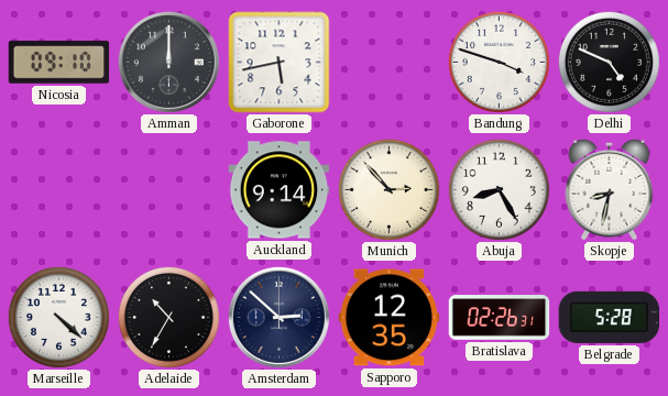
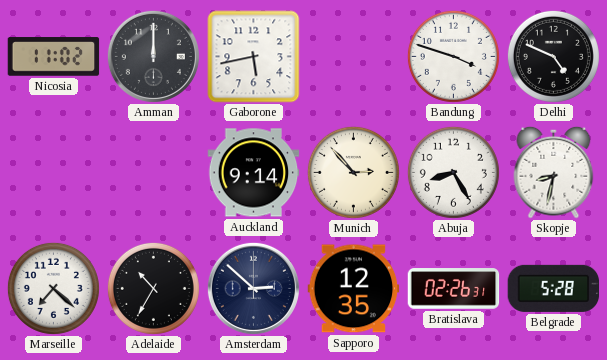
Nicosia: 09:10 -> 11:02
Marseille: 4:22 -> 7:22
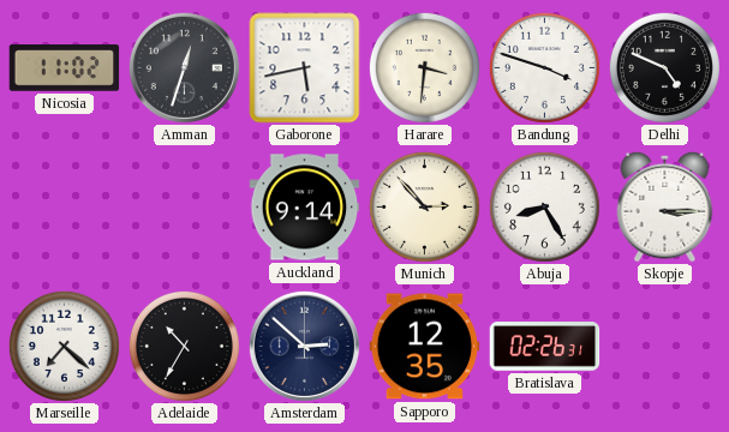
Amman: 12:00 -> 12:33
Harare: none -> 3:31
Skopje: 8:32 -> 3:15
Belgrade: 5:28 -> none
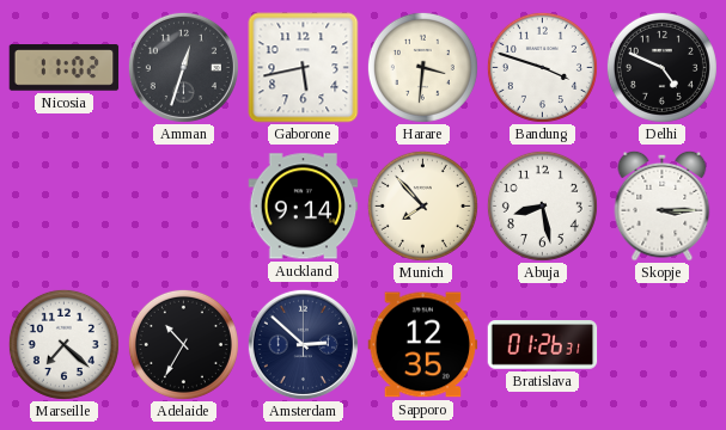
Munich: 2:53 -> 7:53
Abuja: 8:25 -> 8:28
Bratislava: 02:26 -> 01:26
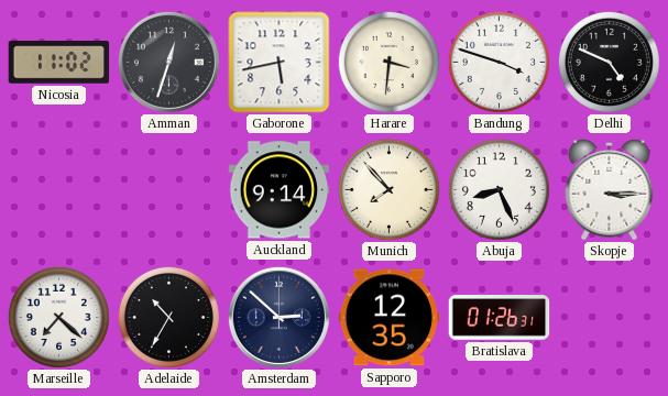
Abuja: 8:28 -> 8:26
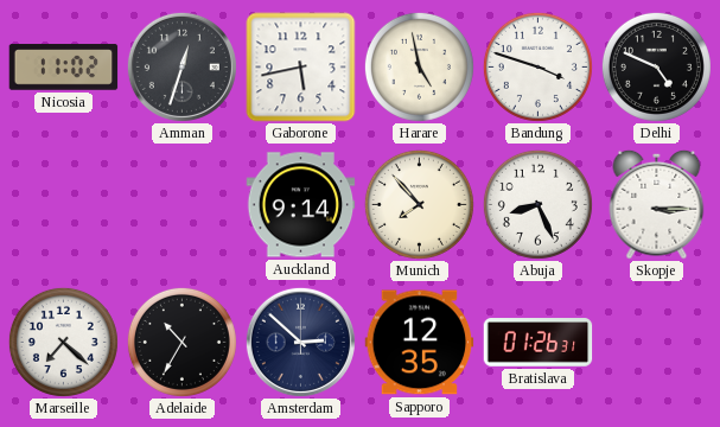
Harare: 3:31 -> 4:58
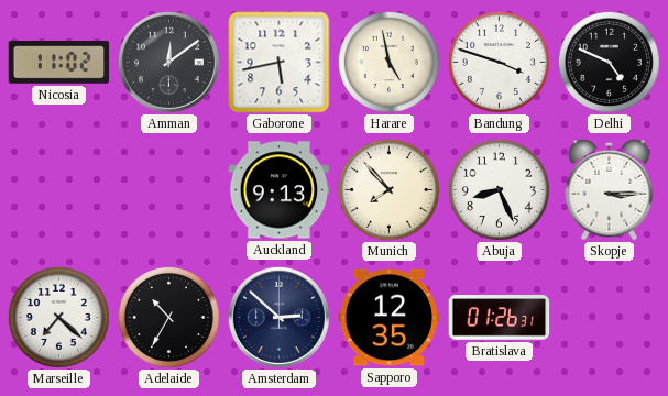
Amman: 12:33 -> 12:09
Auckland: 9:14 -> 9:13
